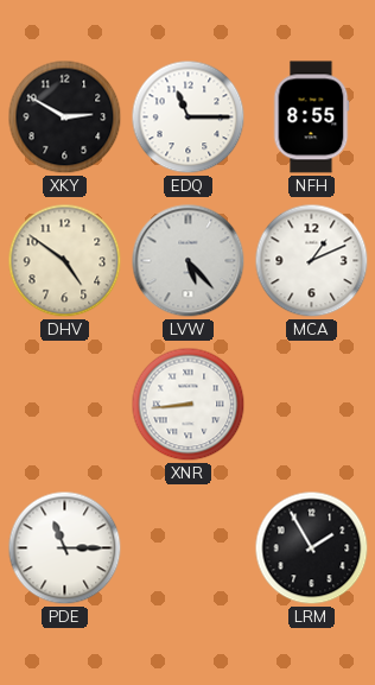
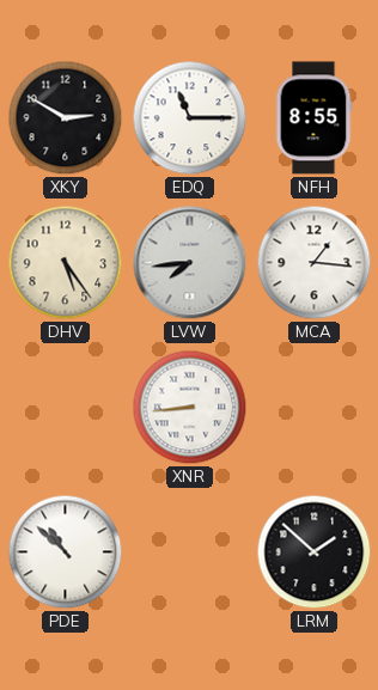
DHV: 4:51 -> 5:24
LVW: 5:23 -> 7:44
MCA: 1:11 -> 1:16
PDE: 11:15 -> 10:52
LRM: 1:55 -> 1:52
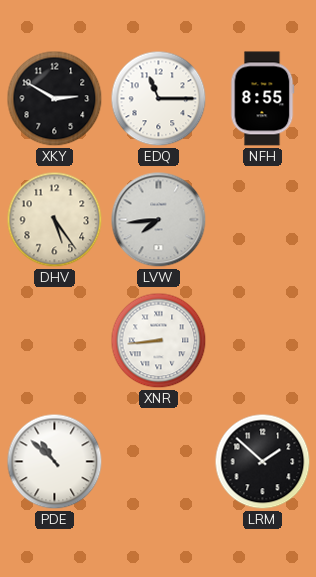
MCA: 1:16 -> none
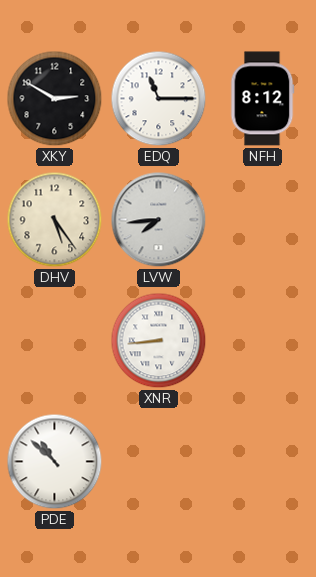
NFH: 8:55 -> 8:12
LRM: 1:52 -> none
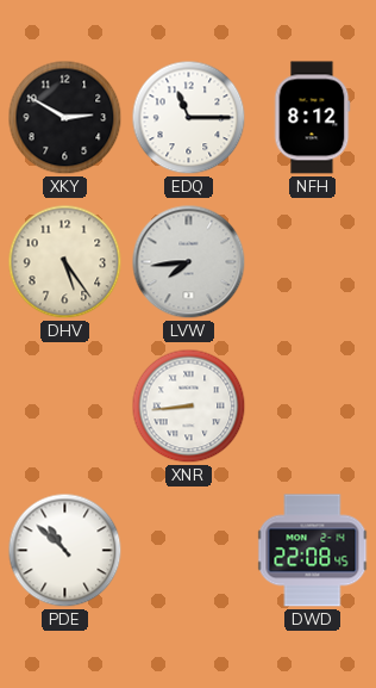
DWD: none -> 22:08
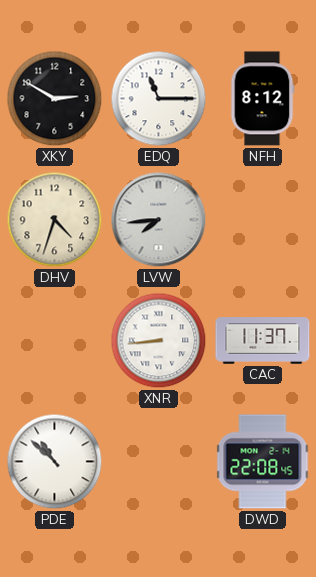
DHV: 5:24 -> 4:33
CAC: none -> 11:37
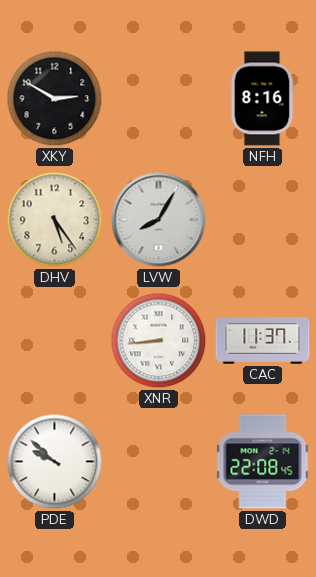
EDQ: 11:15 -> none
NFH: 8:12 -> 8:16
DHV: 4:33 -> 5:24
LVW: 7:44 -> 8:05
PDE: 10:52 -> 9:52
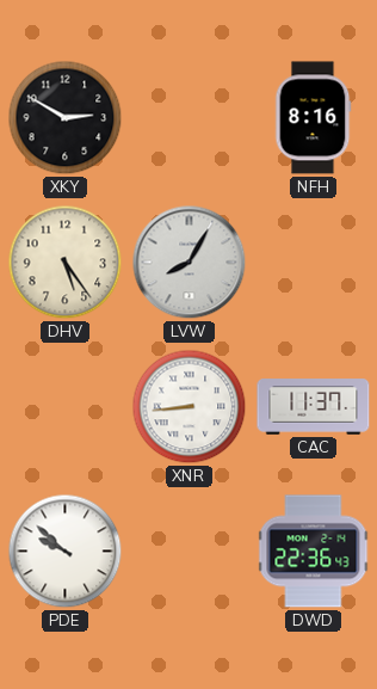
DWD: 22:08 -> 22:36
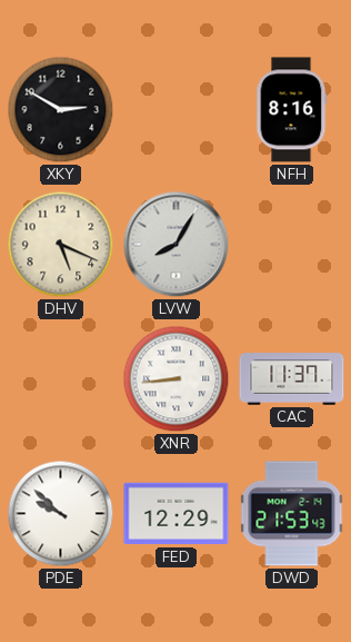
DHV: 5:24 -> 5:19
FED: none -> 12:29
DWD: 22:36 -> 21:53
